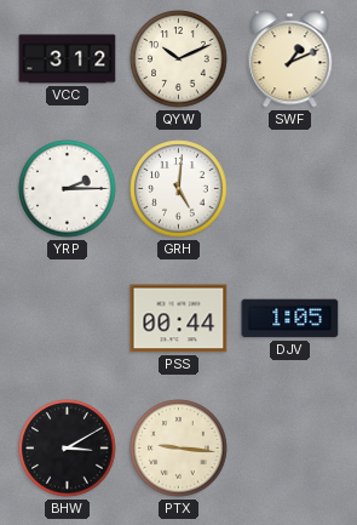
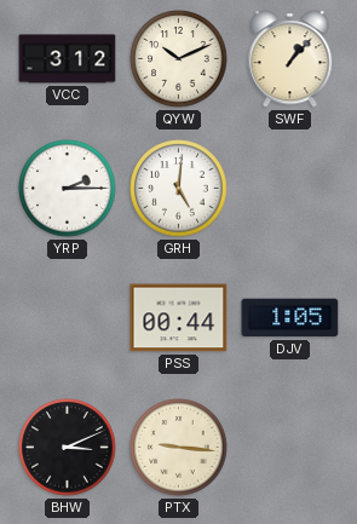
SWF: 1:11 -> 1:07
BHW: 3:10 -> 3:11
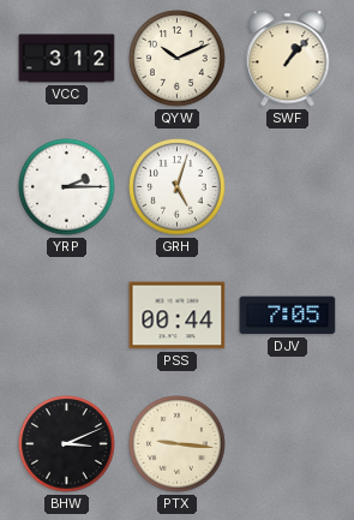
GRH: 5:01 -> 5:03
DJV: 1:05 -> 7:05
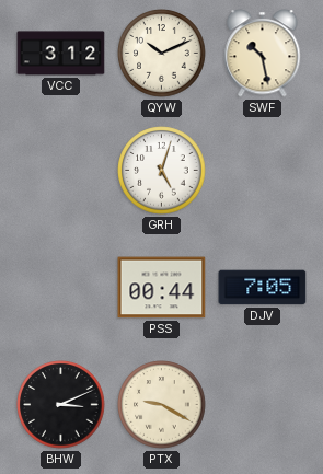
SWF: 1:07 -> 10:28
YRP: 2:15 -> none
PTX: 9:16 -> 9:20
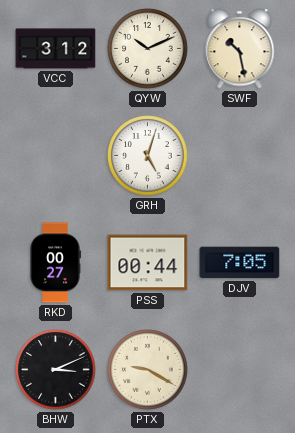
RKD: none -> 00:27
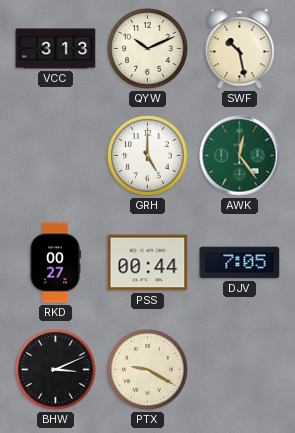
VCC: 3:12 -> 3:13
GRH: 5:03 -> 5:00
AWK: none -> 12:24
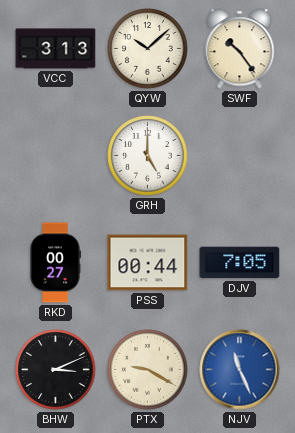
QYW: 10:11 -> 10:08
SWF: 10:28 -> 10:24
AWK: 12:24 -> none
NJV: none -> 11:26
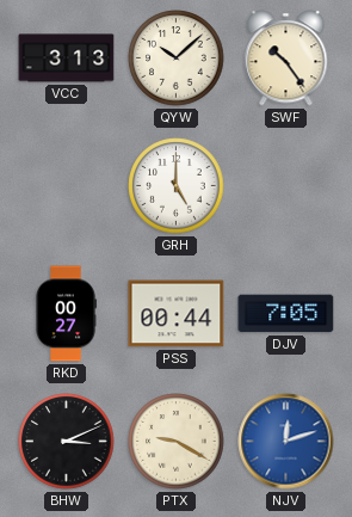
NJV: 11:26 -> 12:12
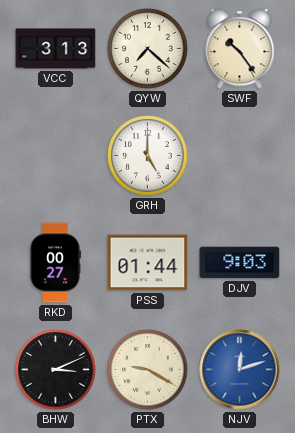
QYW: 10:08 -> 7:22
PSS: 00:44 -> 01:44
DJV: 7:05 -> 9:03
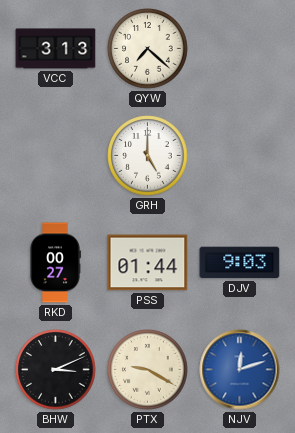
SWF: 10:24 -> none
